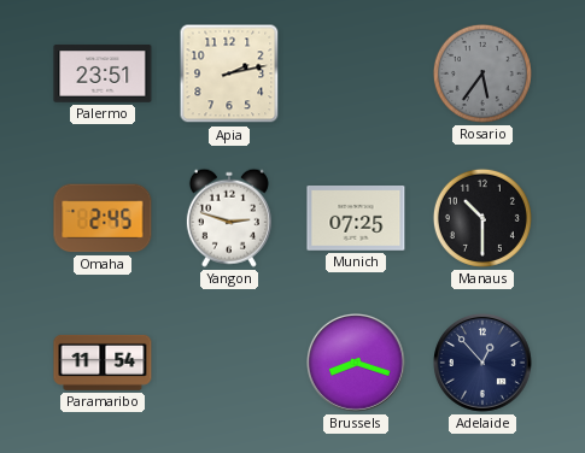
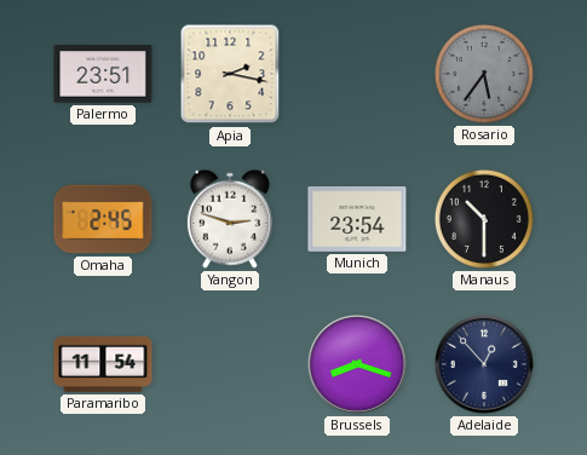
Apia: 2:13 -> 2:17
Munich: 07:25 -> 23:54
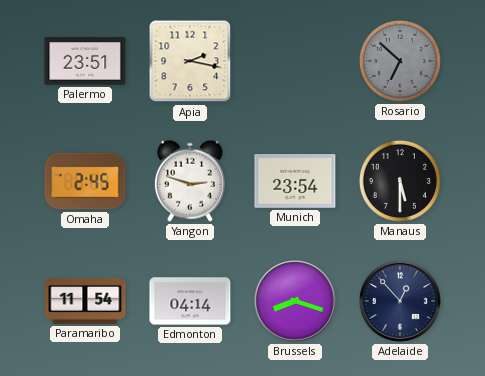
Rosario: 5:36 -> 6:52
Manaus: 10:30 -> 5:30
Edmonton: none -> 04:14
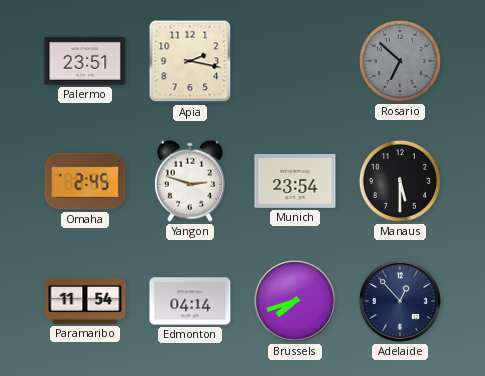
Brussels: 8:18 -> 7:42
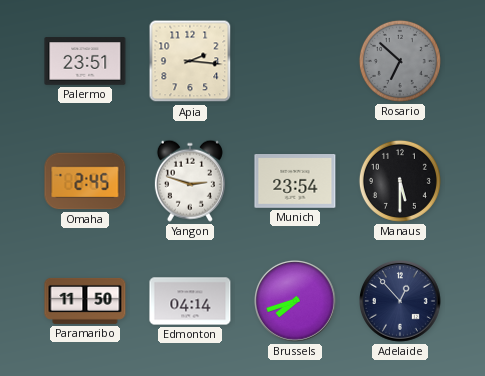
Apia: 2:17 -> 2:16
Paramaribo: 11:54 -> 11:50
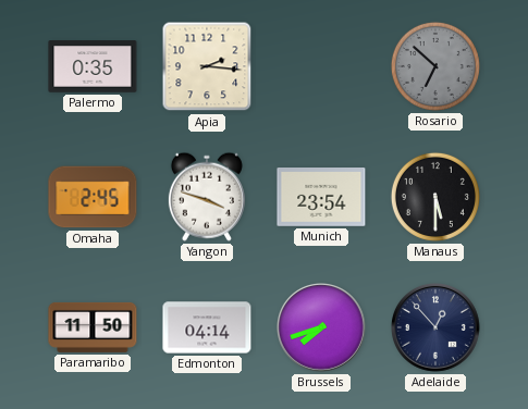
Palermo: 23:51 -> 0:35
Yangon: 2:48 -> 3:48
